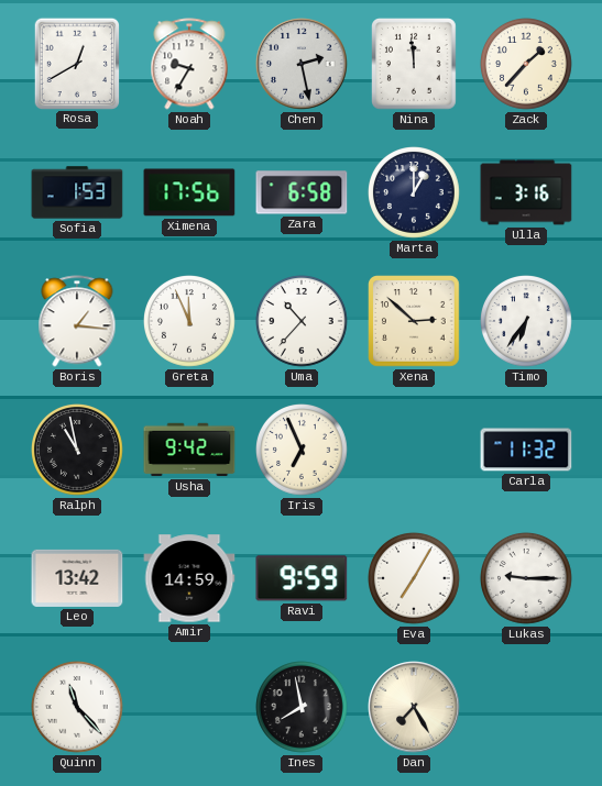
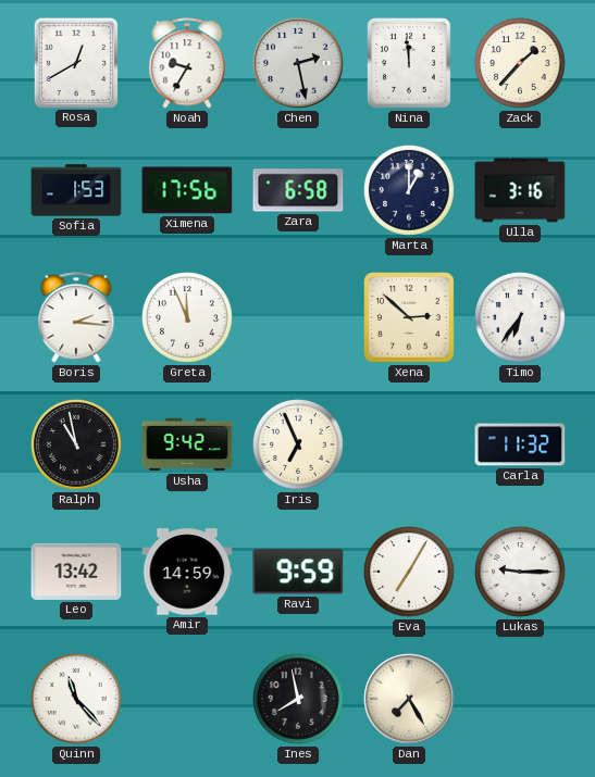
Boris: 1:16 -> 2:16
Uma: 10:37 -> none
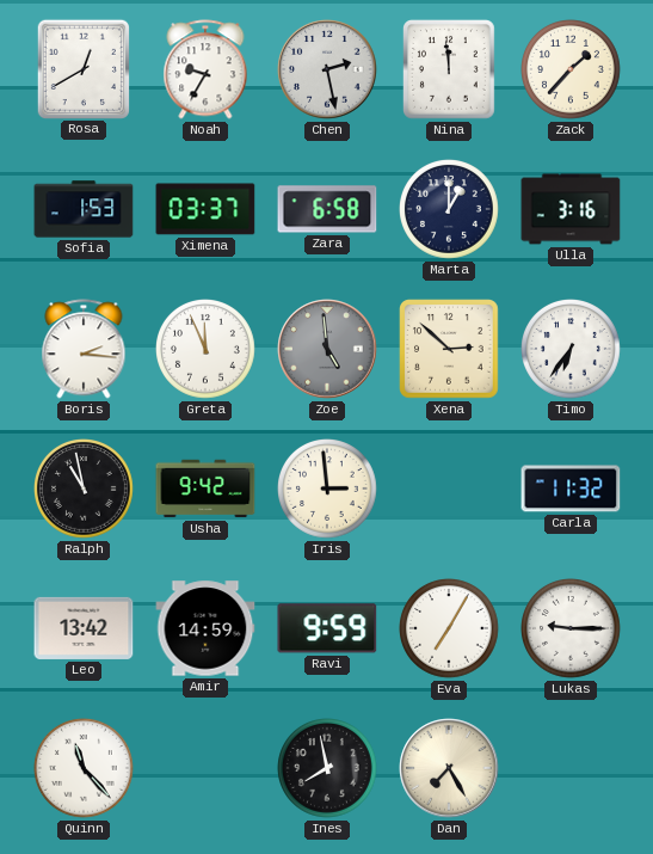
Ximena: 17:56 -> 03:37
Zoe: none -> 4:59
Iris: 6:56 -> 2:59
